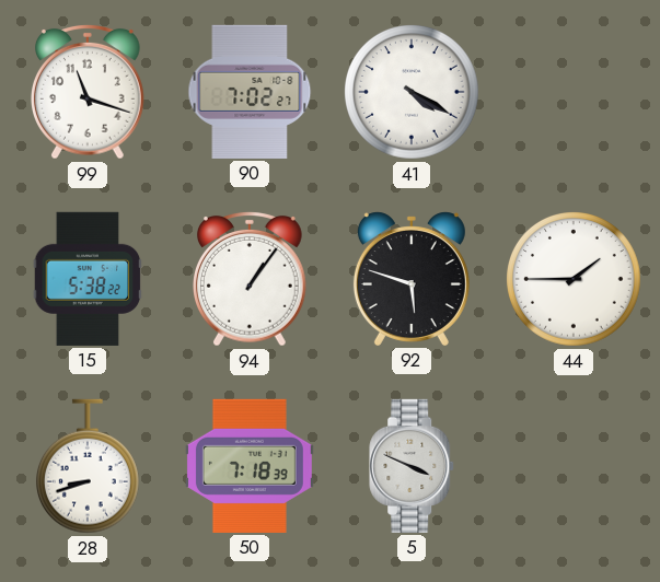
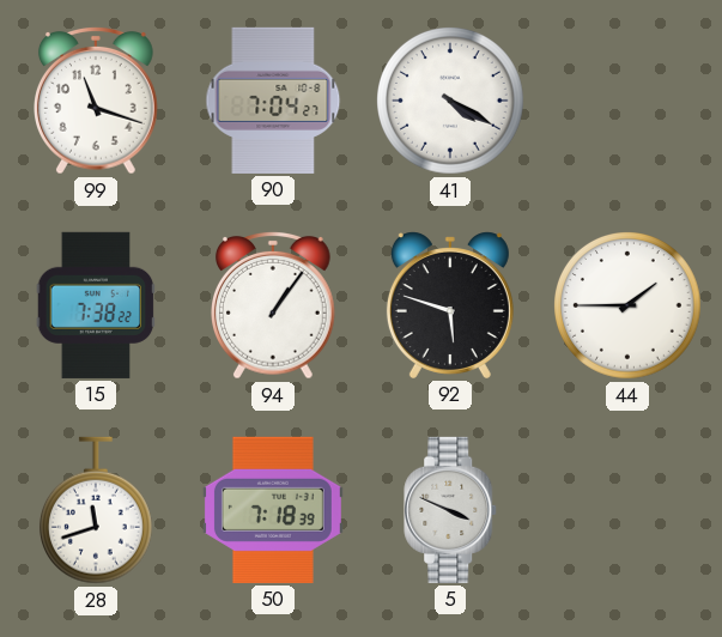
90: 7:02 -> 7:04
15: 5:38 -> 7:38
28: 8:42 -> 11:42
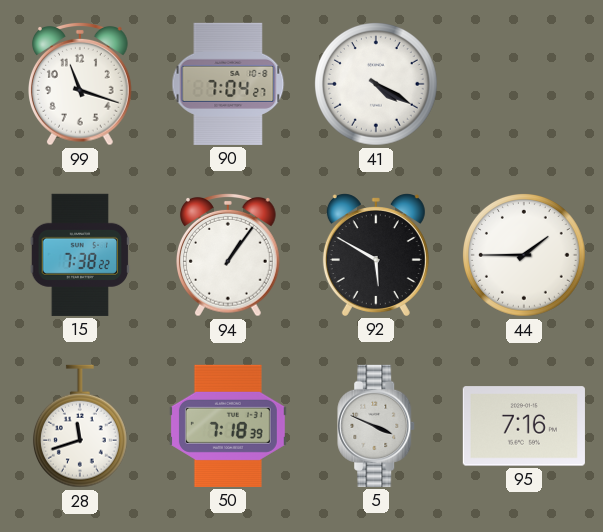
92: 5:48 -> 5:50
95: none -> 7:16
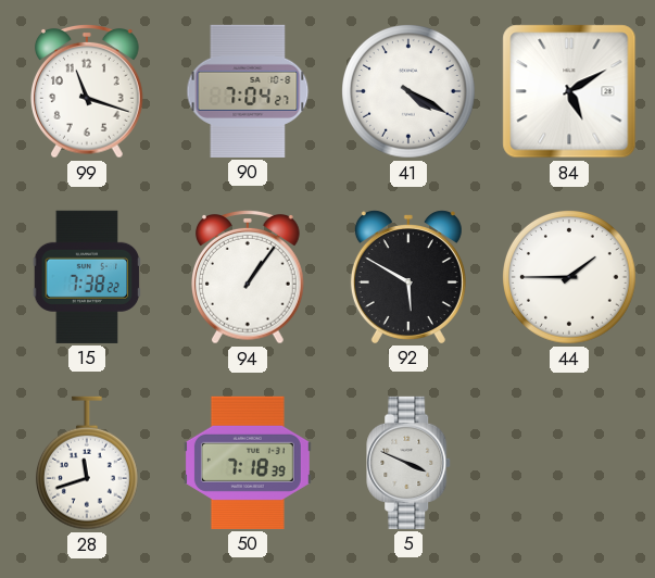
84: none -> 5:10
95: 7:16 -> none
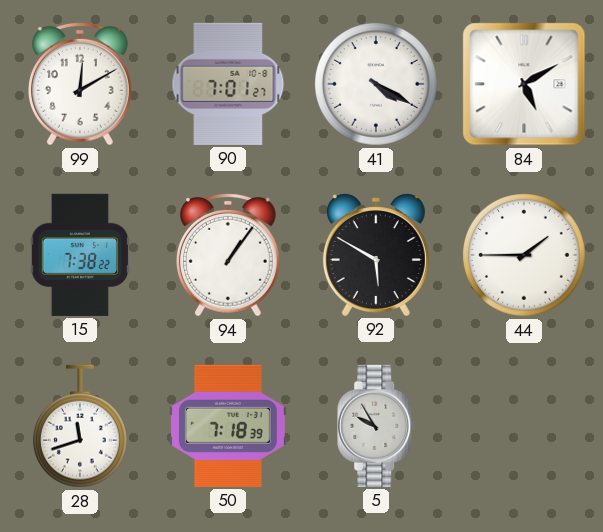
99: 11:18 -> 12:10
90: 7:04 -> 7:01
5: 3:49 -> 9:55
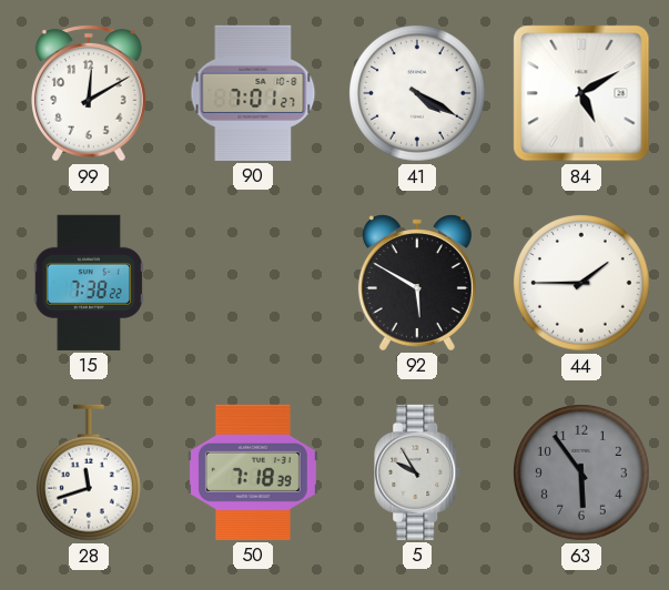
94: 1:06 -> none
63: none -> 5:54
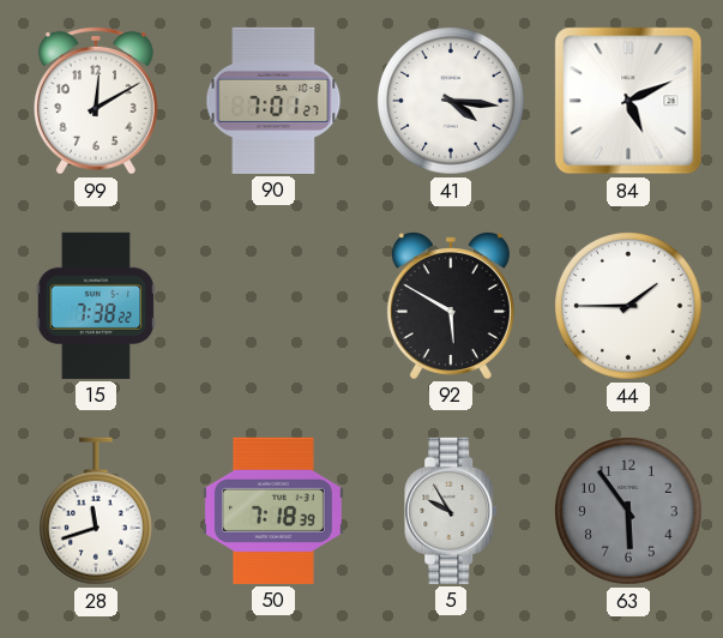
41: 4:20 -> 4:16
84: 5:10 -> 5:11
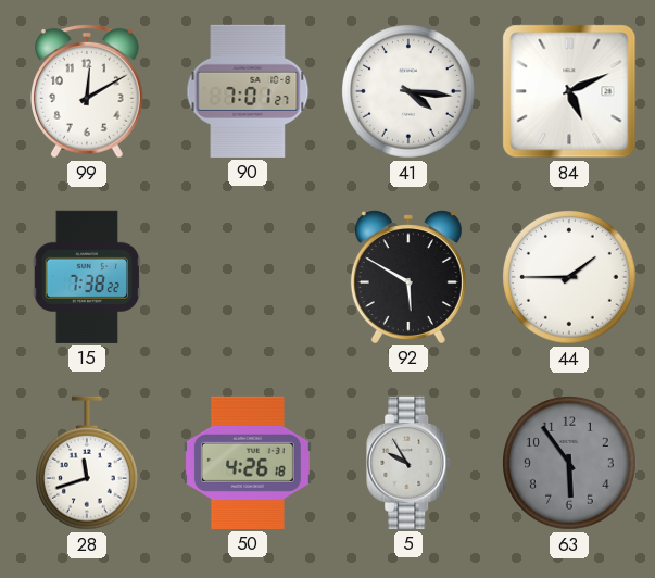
50: 7:18 -> 4:26
